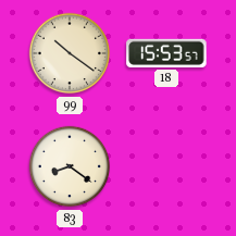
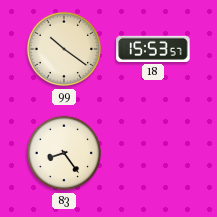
83: 8:21 -> 8:24
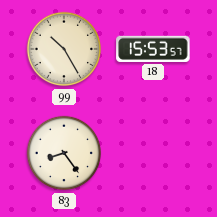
99: 10:21 -> 10:25
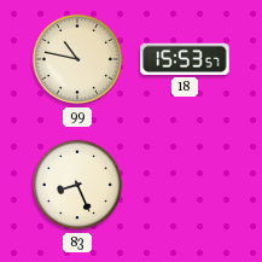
99: 10:25 -> 10:47
83: 8:24 -> 8:26
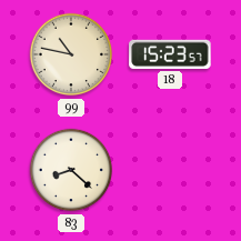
18: 15:53 -> 15:23
83: 8:26 -> 8:22
